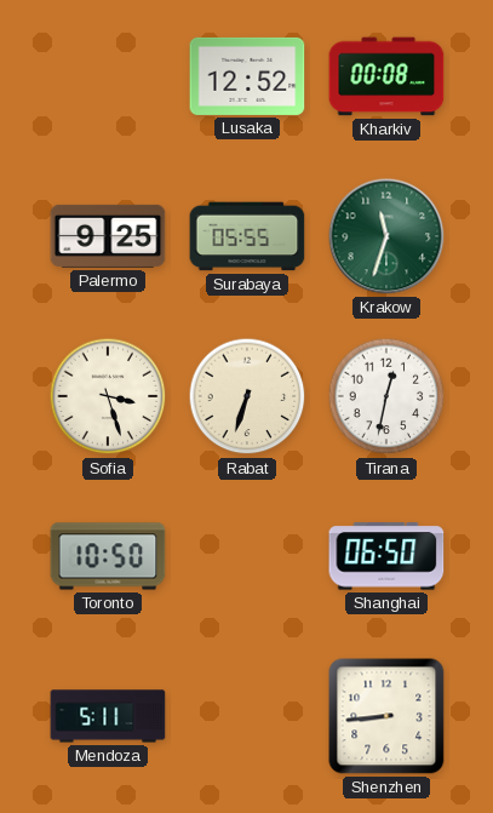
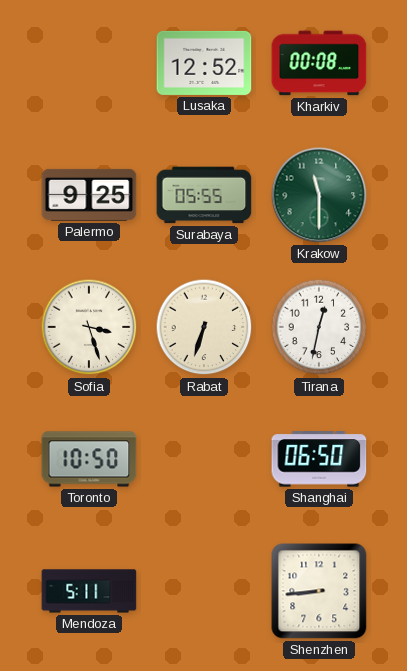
Krakow: 11:33 -> 11:30
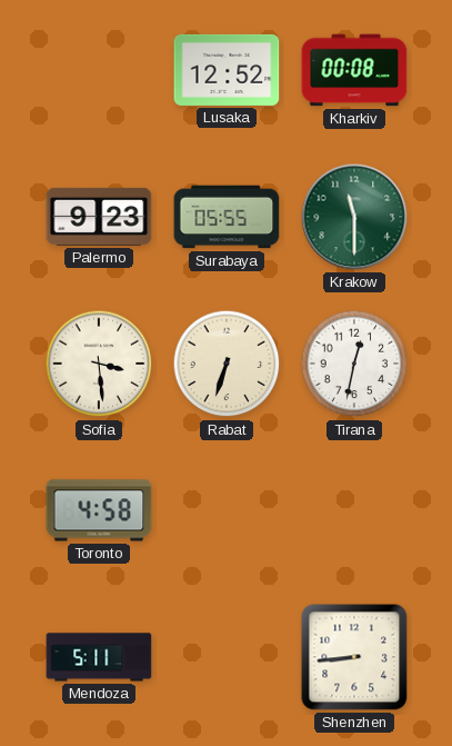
Palermo: 9:25 -> 9:23
Sofia: 3:27 -> 3:29
Toronto: 10:50 -> 4:58
Shanghai: 06:50 -> none
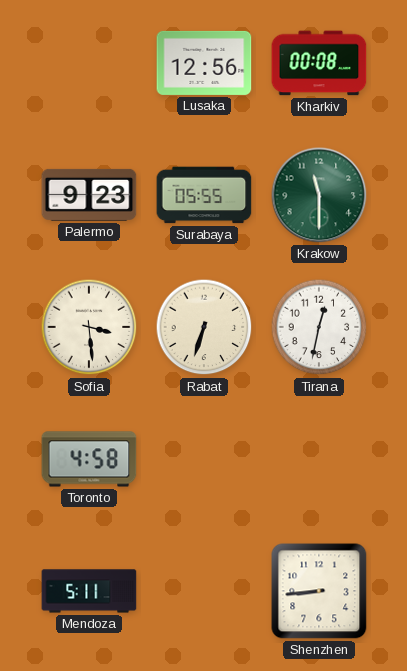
Lusaka: 12:52 -> 12:56
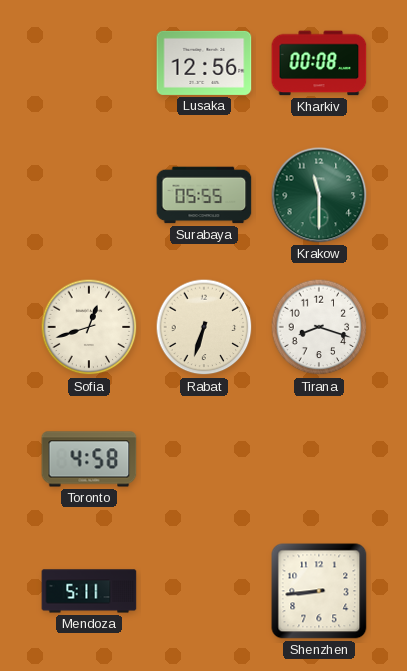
Palermo: 9:23 -> none
Sofia: 3:29 -> 12:42
Tirana: 12:32 -> 8:18
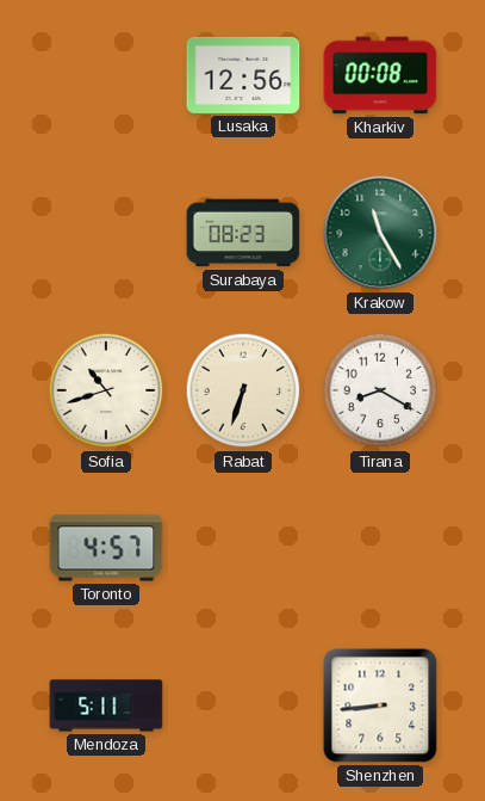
Surabaya: 05:55 -> 08:23
Krakow: 11:30 -> 11:25
Sofia: 12:42 -> 10:42
Tirana: 8:18 -> 8:20
Toronto: 4:58 -> 4:57
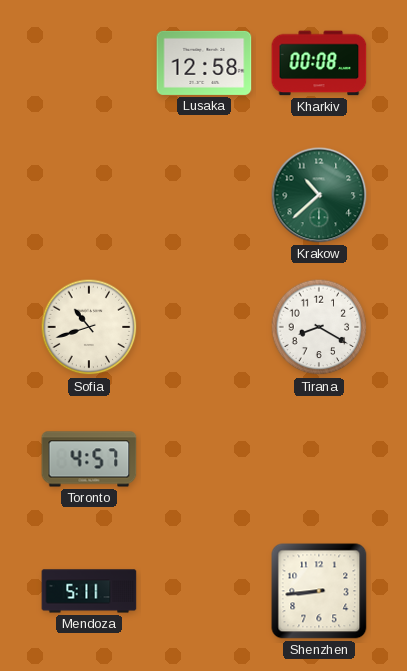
Lusaka: 12:56 -> 12:58
Surabaya: 08:23 -> none
Krakow: 11:25 -> 10:38
Rabat: 6:33 -> none
